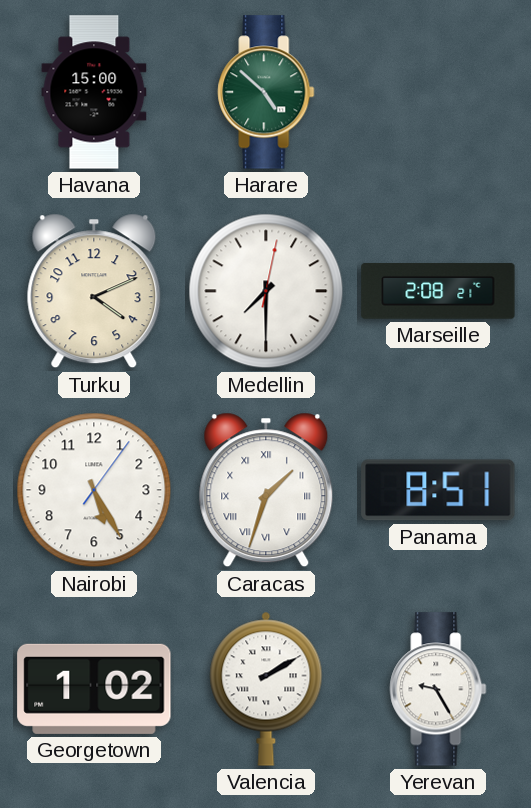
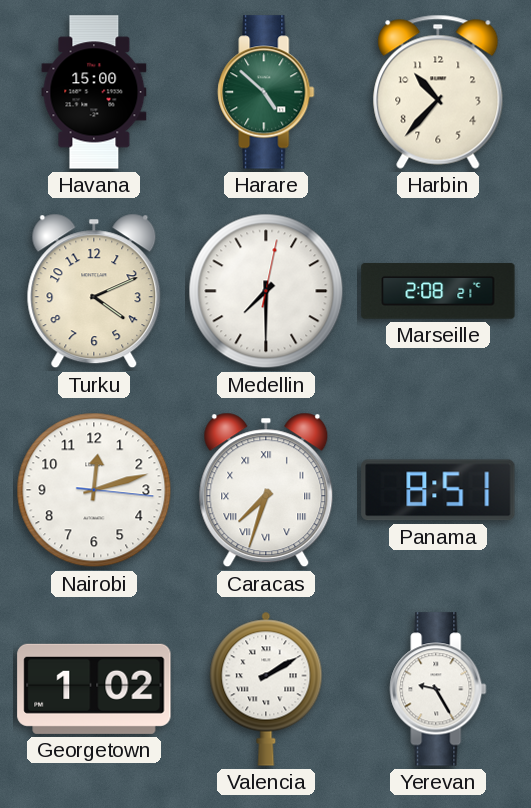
Harbin: none -> 10:37
Nairobi: 5:25 -> 12:12
Caracas: 1:33 -> 7:33
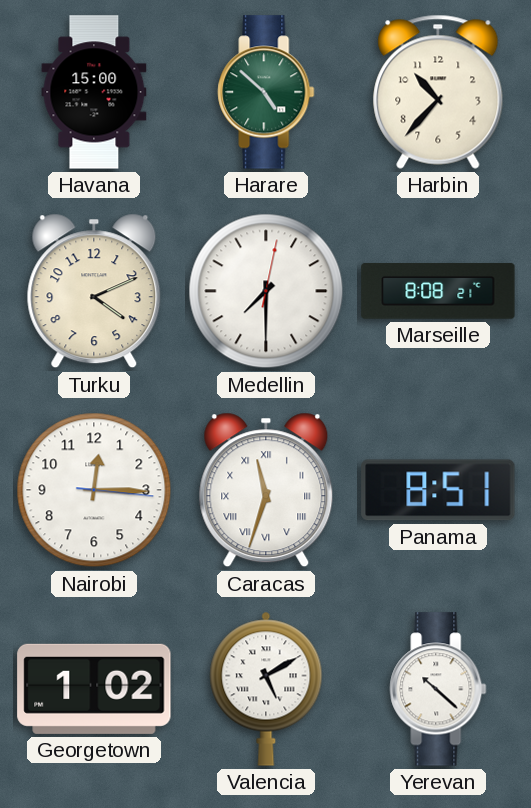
Marseille: 2:08 -> 8:08
Nairobi: 12:12 -> 12:15
Caracas: 7:33 -> 11:33
Valencia: 2:10 -> 5:10
Yerevan: 9:25 -> 10:22
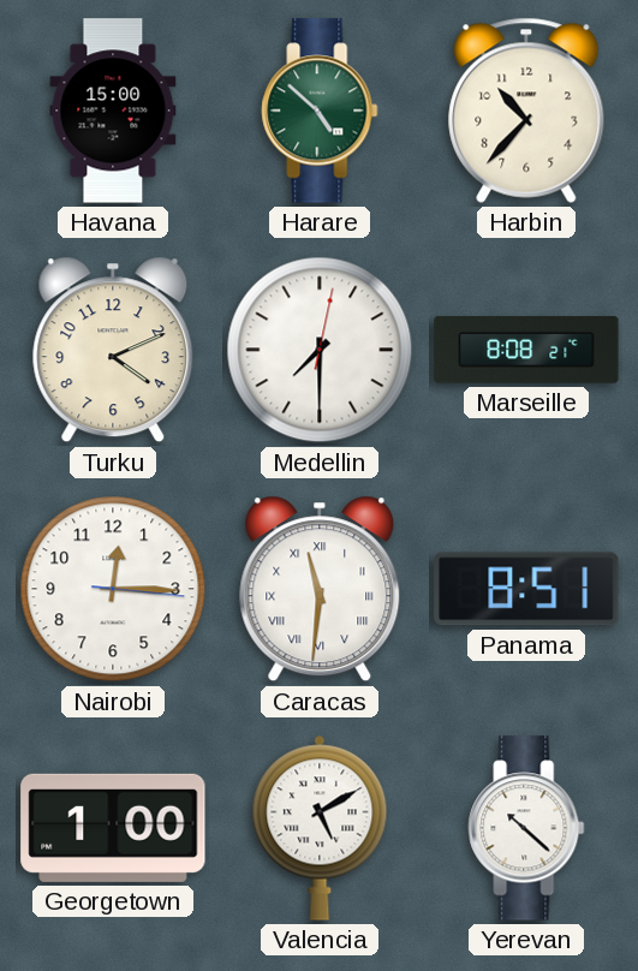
Caracas: 11:33 -> 11:31
Georgetown: 1:02 -> 1:00
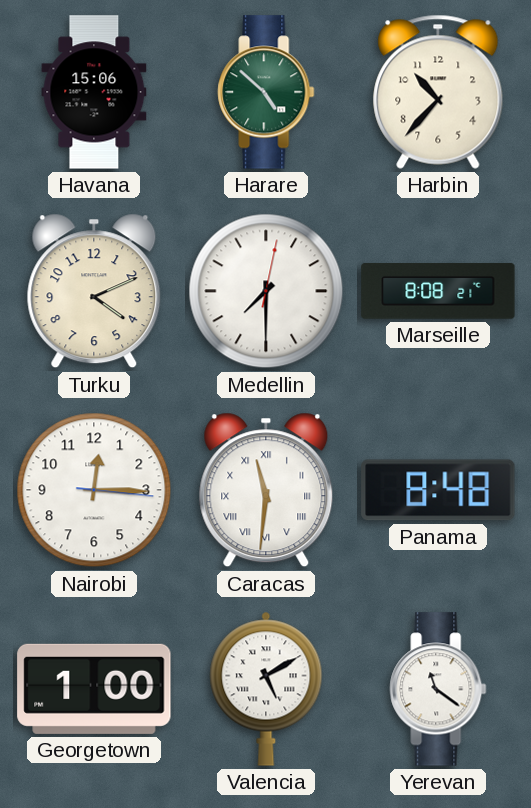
Havana: 15:00 -> 15:06
Panama: 8:51 -> 8:48
Yerevan: 10:22 -> 11:21
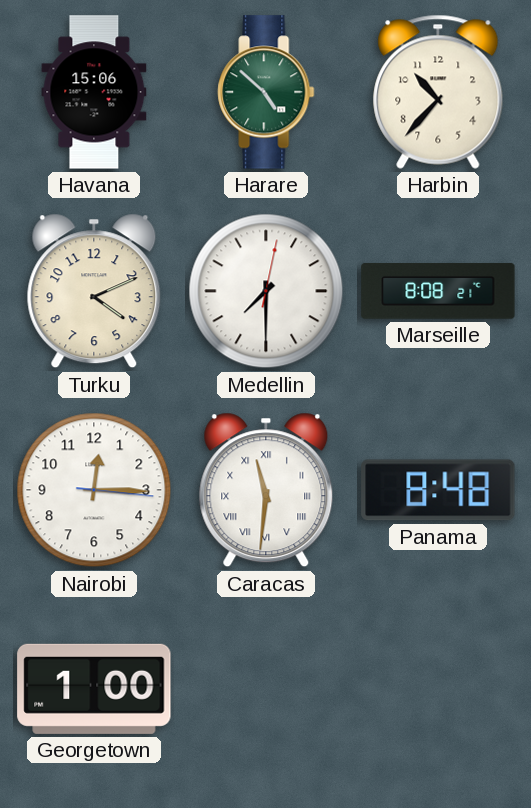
Valencia: 5:10 -> none
Yerevan: 11:21 -> none
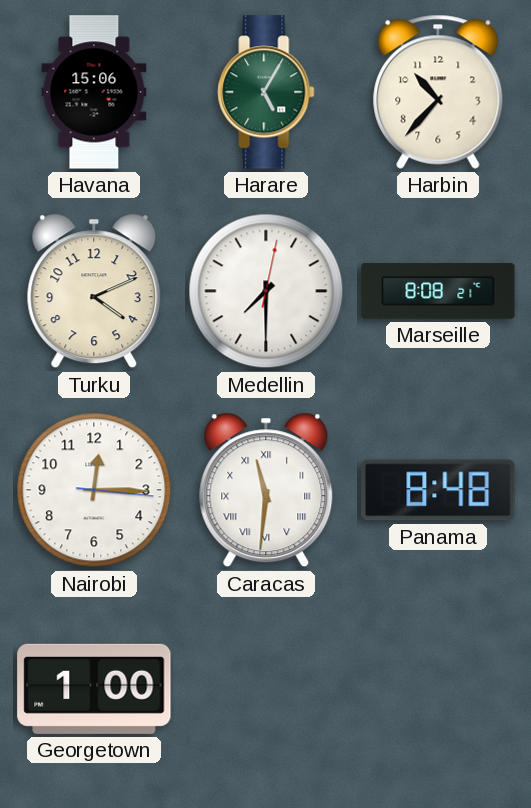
Harare: 4:52 -> 5:05
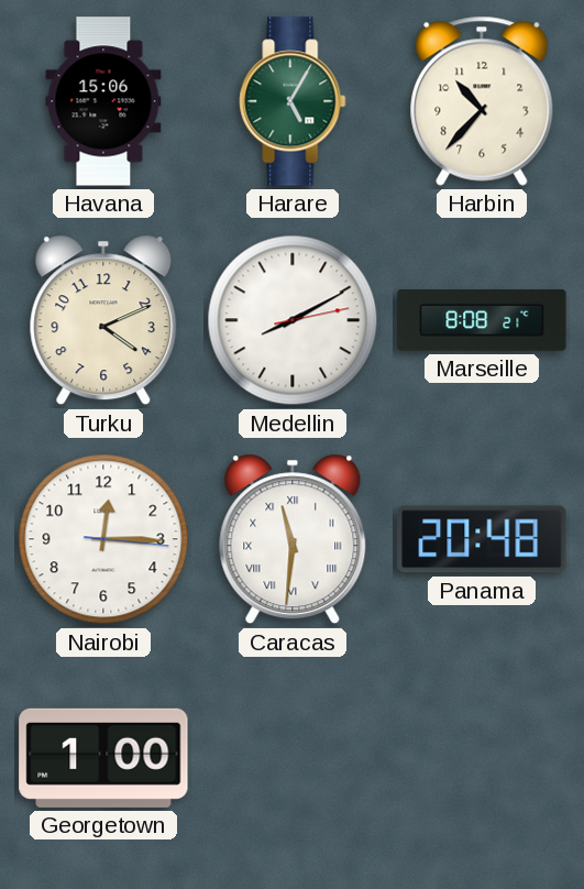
Medellin: 7:30 -> 8:10
Panama: 8:48 -> 20:48
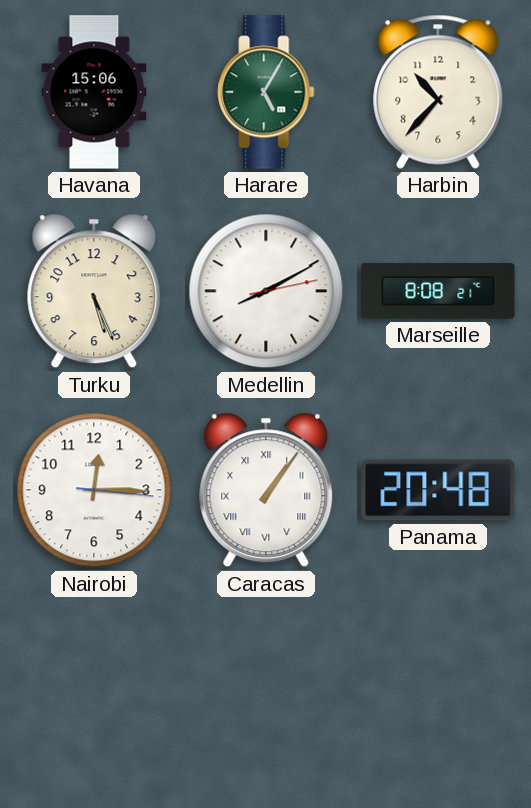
Turku: 4:11 -> 5:26
Caracas: 11:31 -> 1:06
Georgetown: 1:00 -> none
